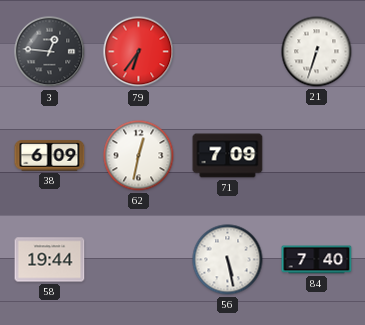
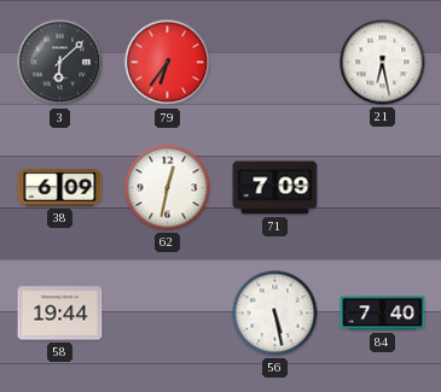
3: 12:46 -> 6:08
21: 6:33 -> 6:28
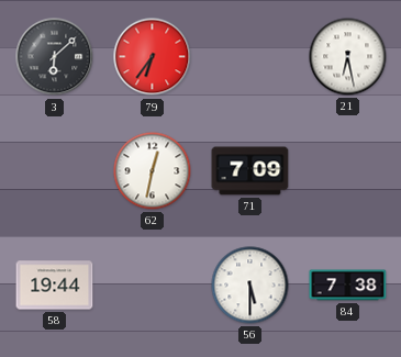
38: 6:09 -> none
56: 5:28 -> 5:30
84: 7:40 -> 7:38
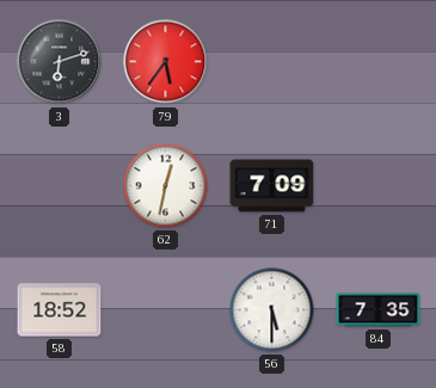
3: 6:08 -> 6:12
79: 6:36 -> 5:36
21: 6:28 -> none
58: 19:44 -> 18:52
84: 7:38 -> 7:35
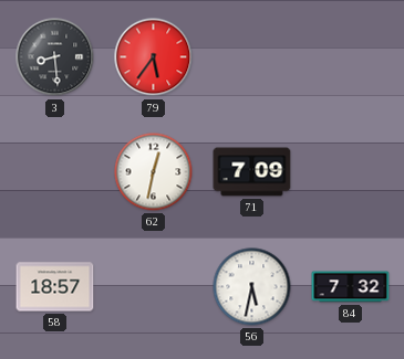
3: 6:12 -> 8:29
58: 18:52 -> 18:57
56: 5:30 -> 5:32
84: 7:35 -> 7:32
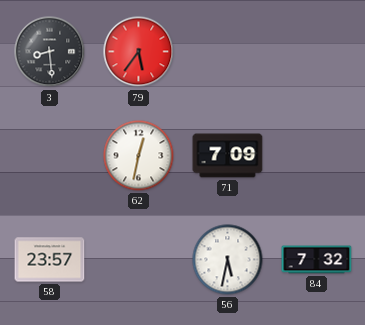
58: 18:57 -> 23:57
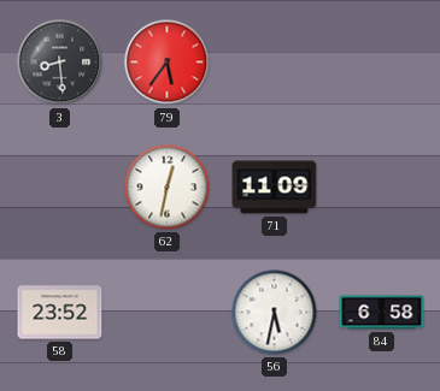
71: 7:09 -> 11:09
58: 23:57 -> 23:52
84: 7:32 -> 6:58
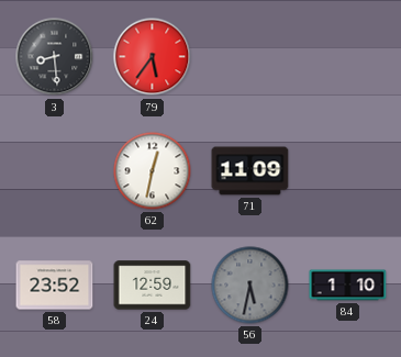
24: none -> 12:59
56 dial: white -> grey
84: 6:58 -> 1:10
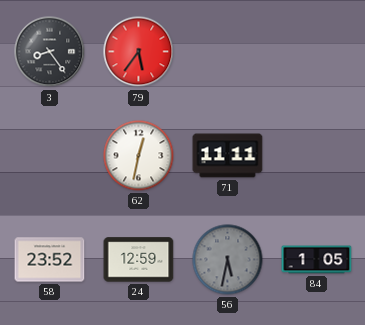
3: 8:29 -> 8:24
71: 11:09 -> 11:11
84: 1:10 -> 1:05
